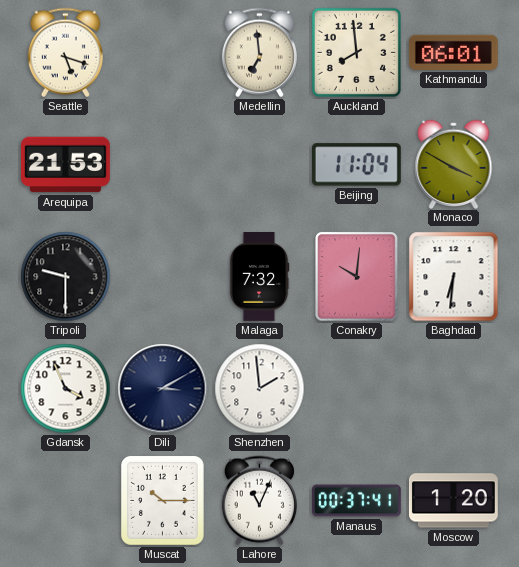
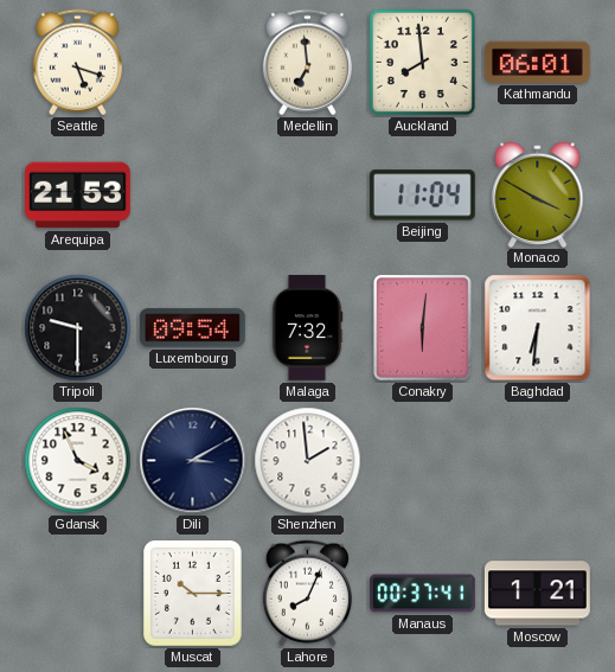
Luxembourg: none -> 09:54
Conakry: 10:01 -> 6:01
Lahore: 11:04 -> 8:04
Moscow: 1:20 -> 1:21
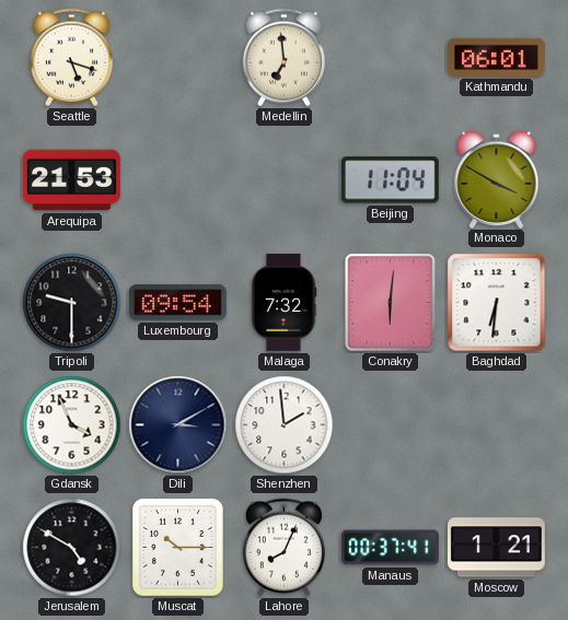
Auckland: 7:59 -> none
Jerusalem: none -> 4:50
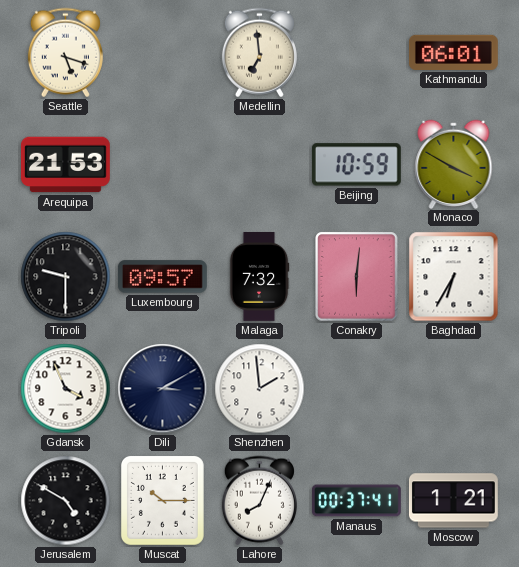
Beijing: 11:04 -> 10:59
Luxembourg: 09:54 -> 09:57
Baghdad: 6:31 -> 6:35
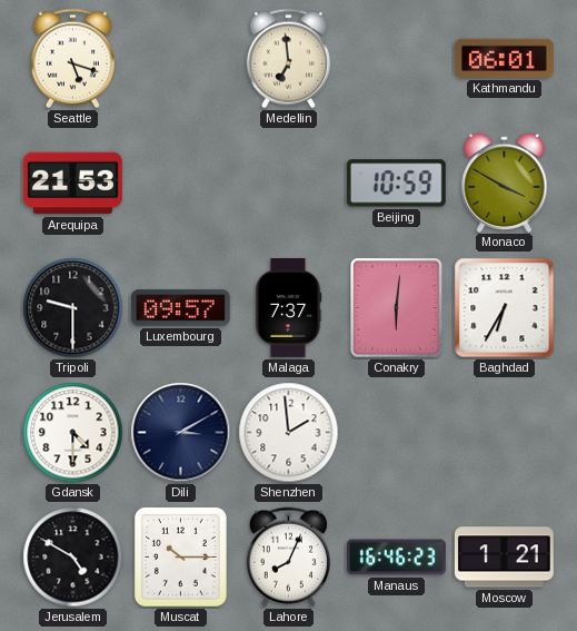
Malaga: 7:32 -> 7:37
Gdansk: 3:56 -> 4:30
Manaus: 00:37 -> 16:46
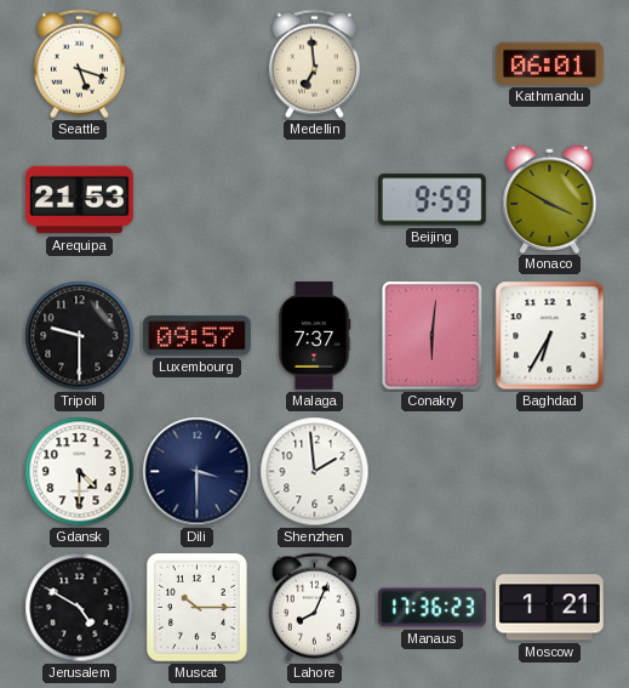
Beijing: 10:59 -> 9:59
Dili: 3:10 -> 3:30
Manaus: 16:46 -> 17:36
